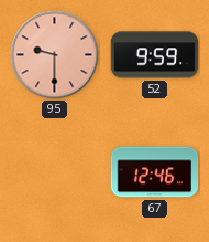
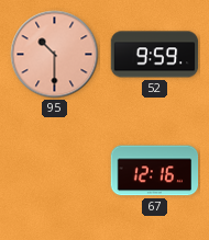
95: 9:30 -> 10:30
67: 12:46 -> 12:16
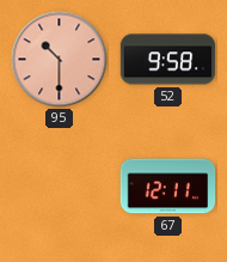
52: 9:59 -> 9:58
67: 12:16 -> 12:11
